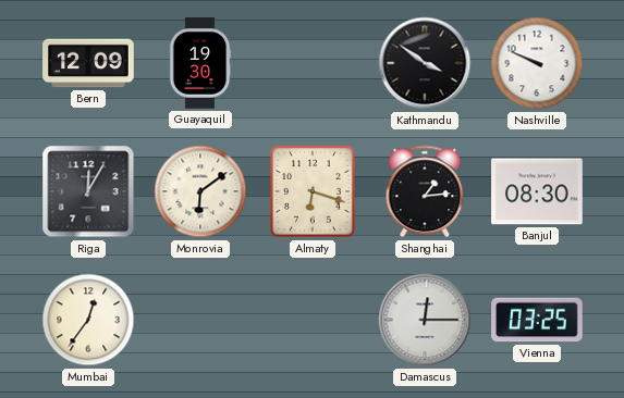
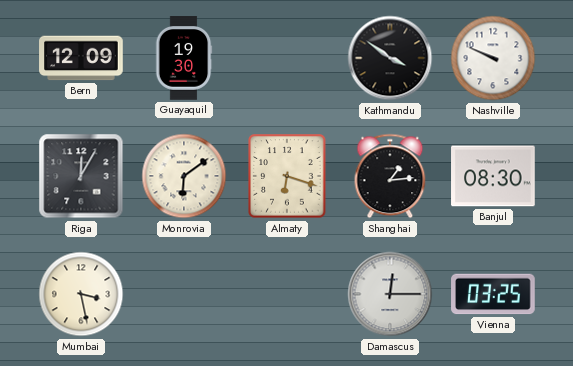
Mumbai: 12:36 -> 3:28
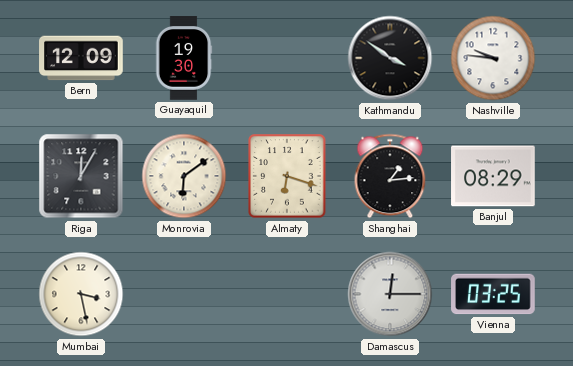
Nashville: 9:49 -> 9:46
Banjul: 08:30 -> 08:29
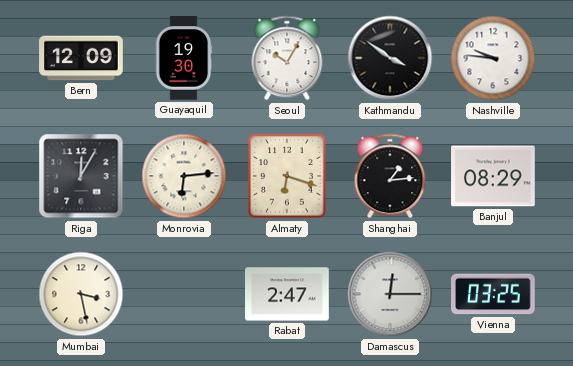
Seoul: none -> 10:05
Monrovia: 6:09 -> 6:14
Rabat: none -> 2:47
